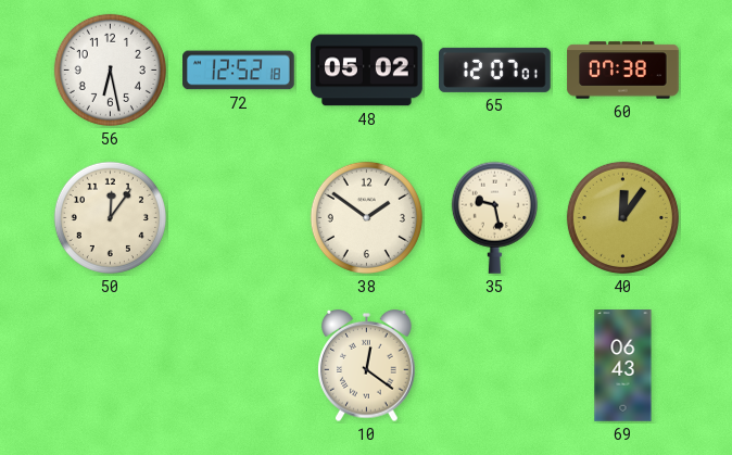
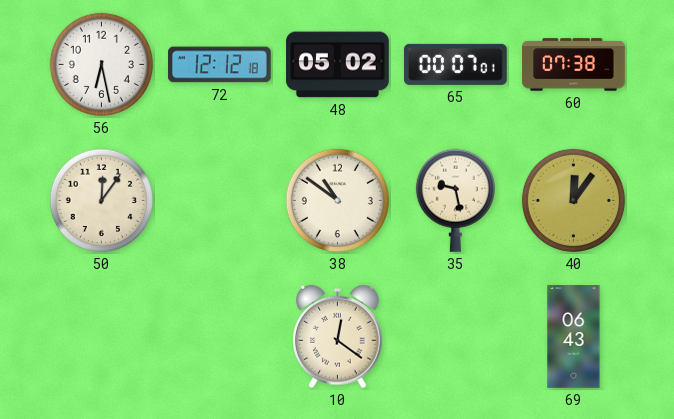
72: 12:52 -> 12:12
65: 12:07 -> 00:07
38: 1:51 -> 10:51
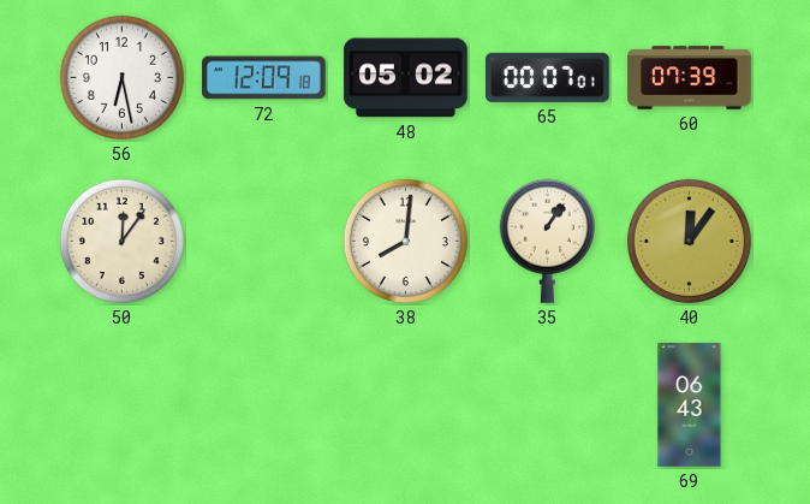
72: 12:12 -> 12:09
60: 07:38 -> 07:39
38: 10:51 -> 8:01
35: 9:28 -> 1:06
10: 12:21 -> none
